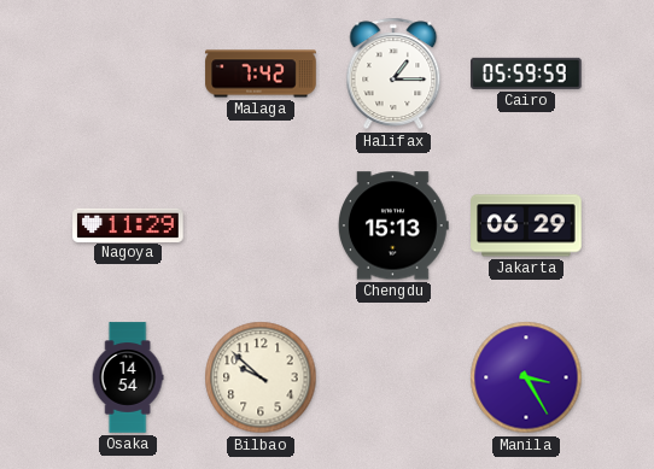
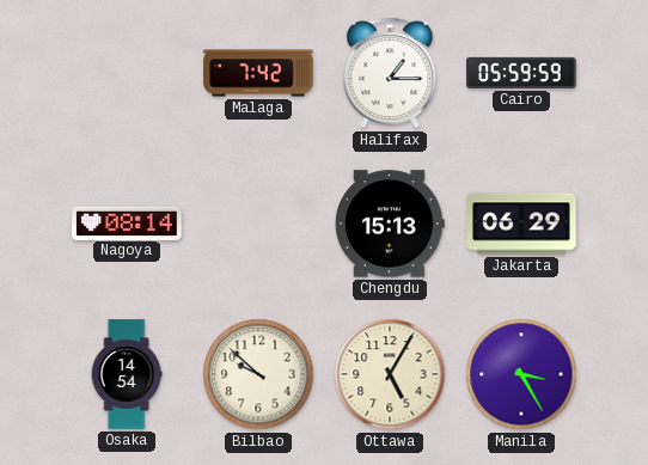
Nagoya: 11:29 -> 08:14
Ottawa: none -> 5:05
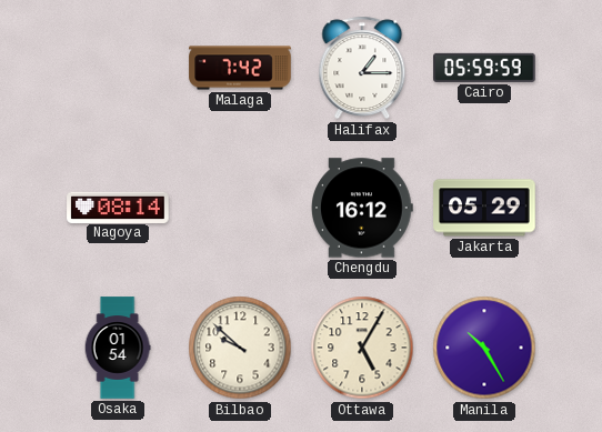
Chengdu: 15:13 -> 16:12
Jakarta: 06:29 -> 05:29
Osaka: 14:54 -> 01:54
Manila: 3:25 -> 10:25
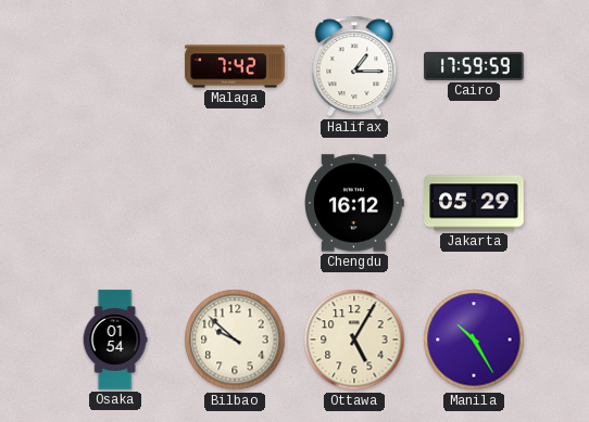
Cairo: 05:59 -> 17:59
Nagoya: 08:14 -> none
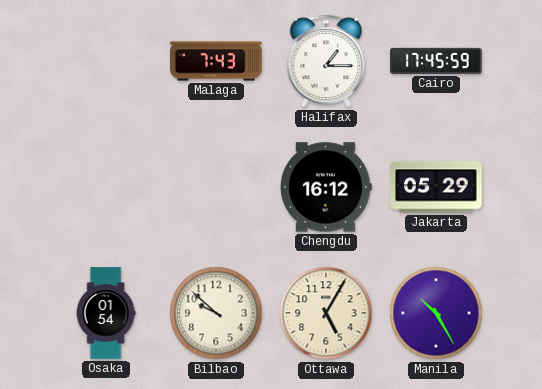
Malaga: 7:42 -> 7:43
Cairo: 17:59 -> 17:45
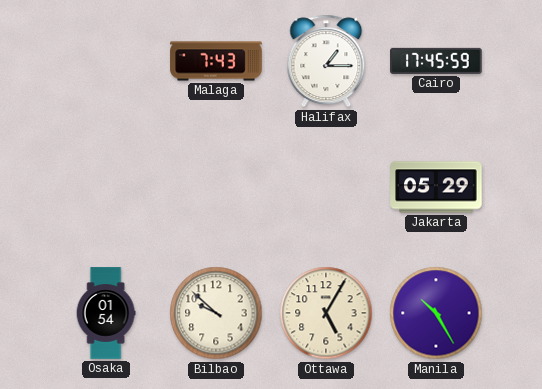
Chengdu: 16:12 -> none
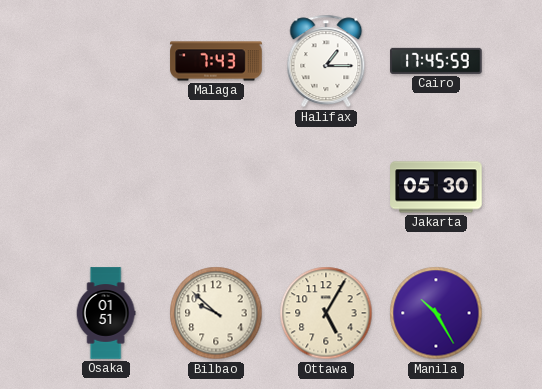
Jakarta: 05:29 -> 05:30
Osaka: 01:54 -> 01:51
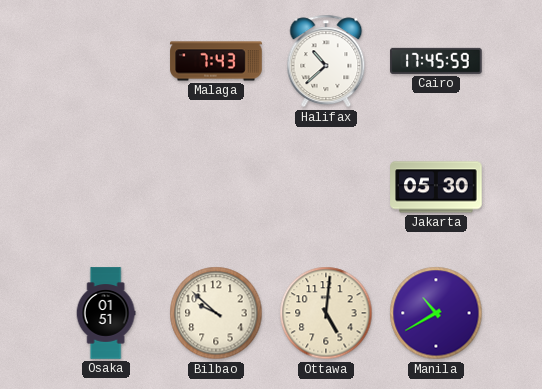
Halifax: 1:15 -> 10:38
Ottawa: 5:05 -> 5:01
Manila: 10:25 -> 10:40
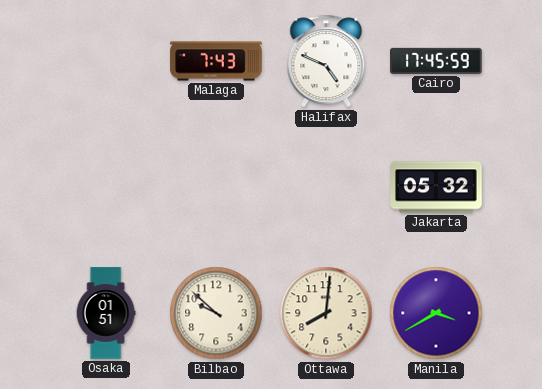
Halifax: 10:38 -> 4:49
Jakarta: 05:30 -> 05:32
Ottawa: 5:01 -> 8:01
Manila: 10:40 -> 3:40
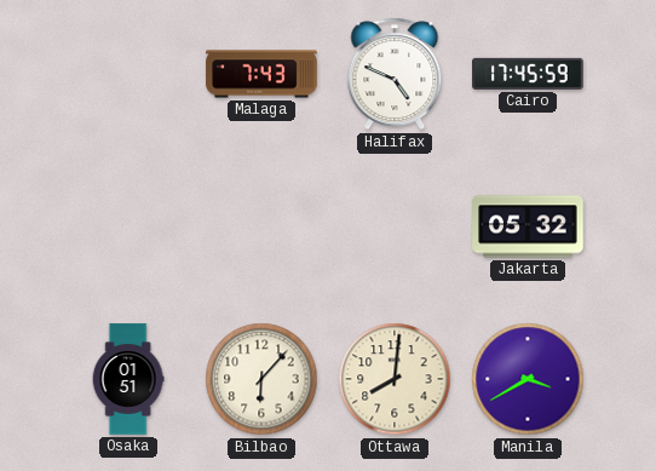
Bilbao: 9:52 -> 6:07
